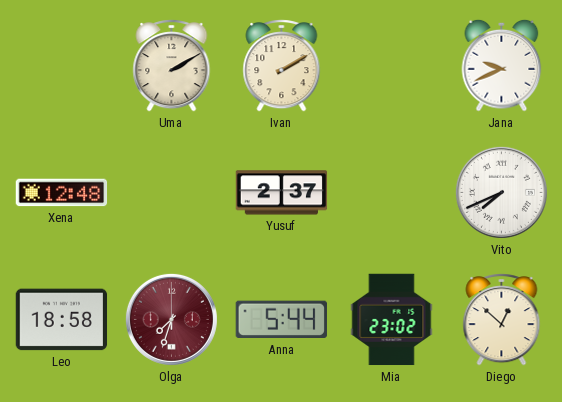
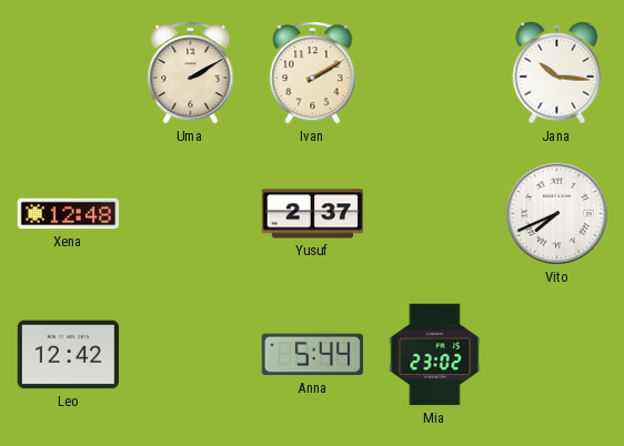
Jana: 9:41 -> 10:16
Leo: 18:58 -> 12:42
Olga: 7:33 -> none
Diego: 12:52 -> none
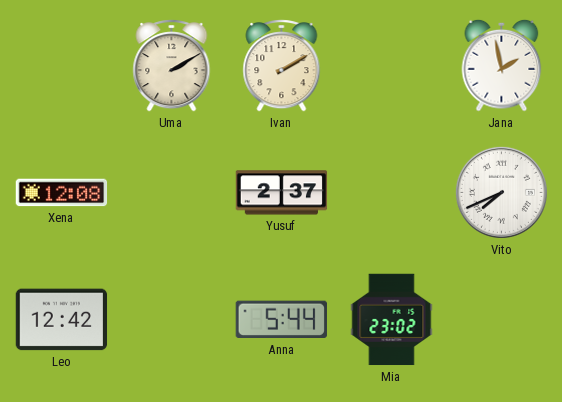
Jana: 10:16 -> 1:58
Xena: 12:48 -> 12:08
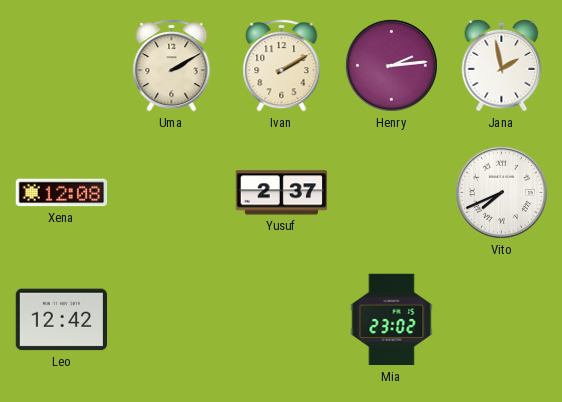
Henry: none -> 2:14
Anna: 5:44 -> none
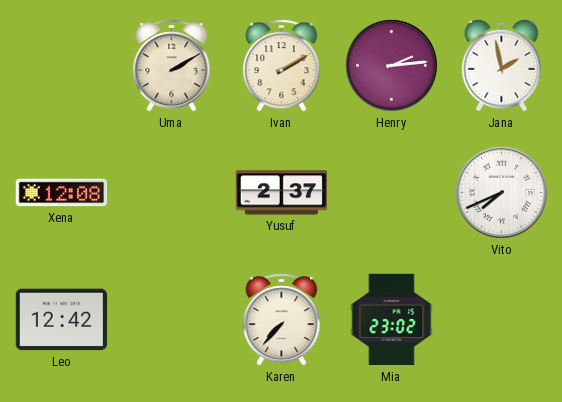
Karen: none -> 7:37
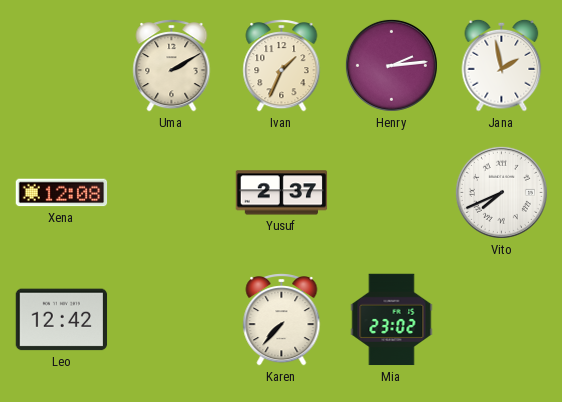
Ivan: 2:10 -> 1:34
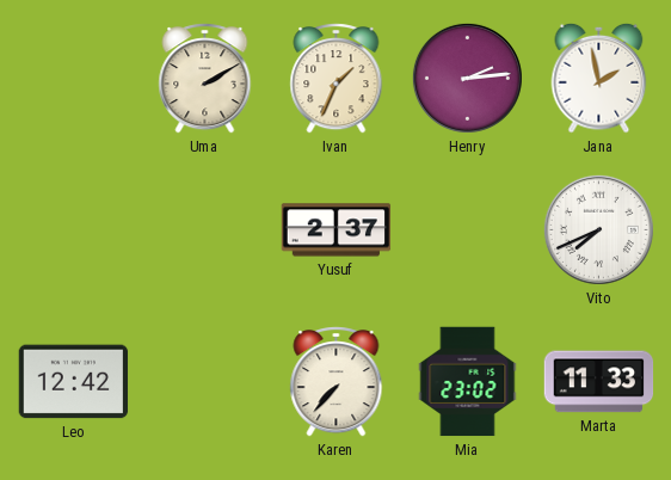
Xena: 12:08 -> none
Marta: none -> 11:33
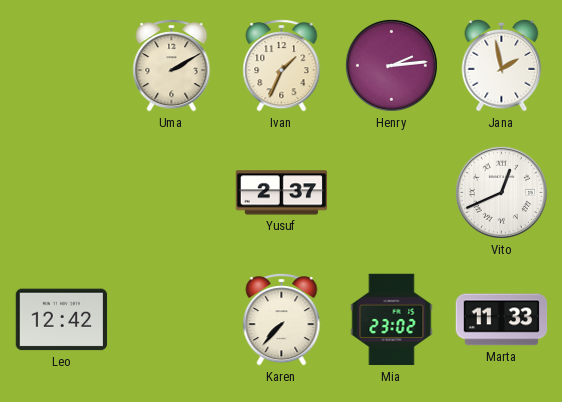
Vito: 7:41 -> 12:41
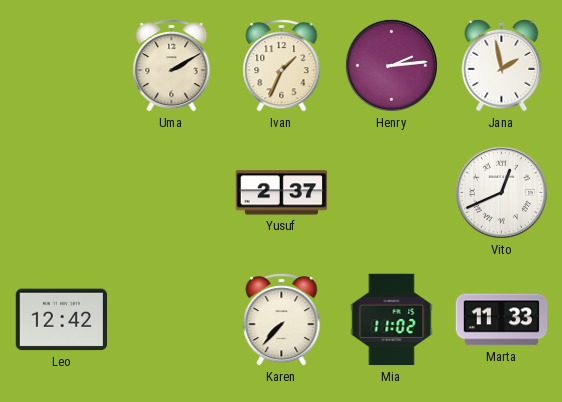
Mia: 23:02 -> 11:02
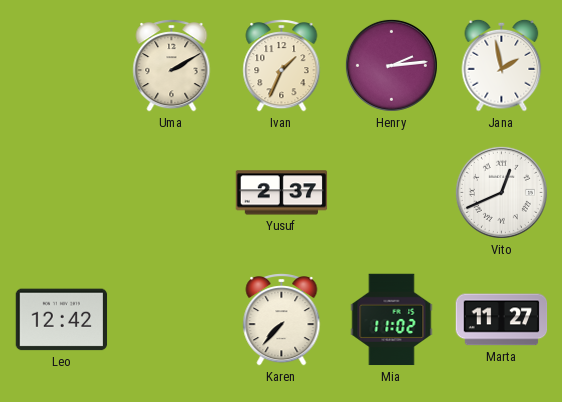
Marta: 11:33 -> 11:27
